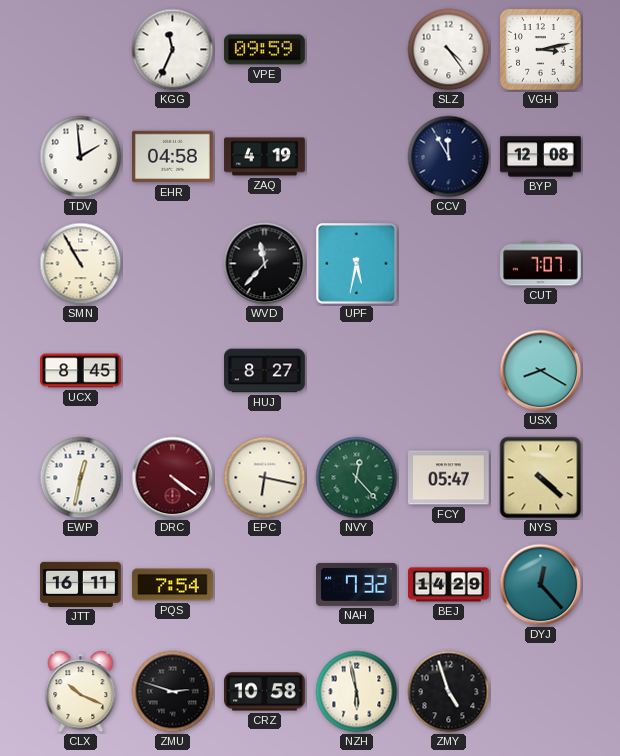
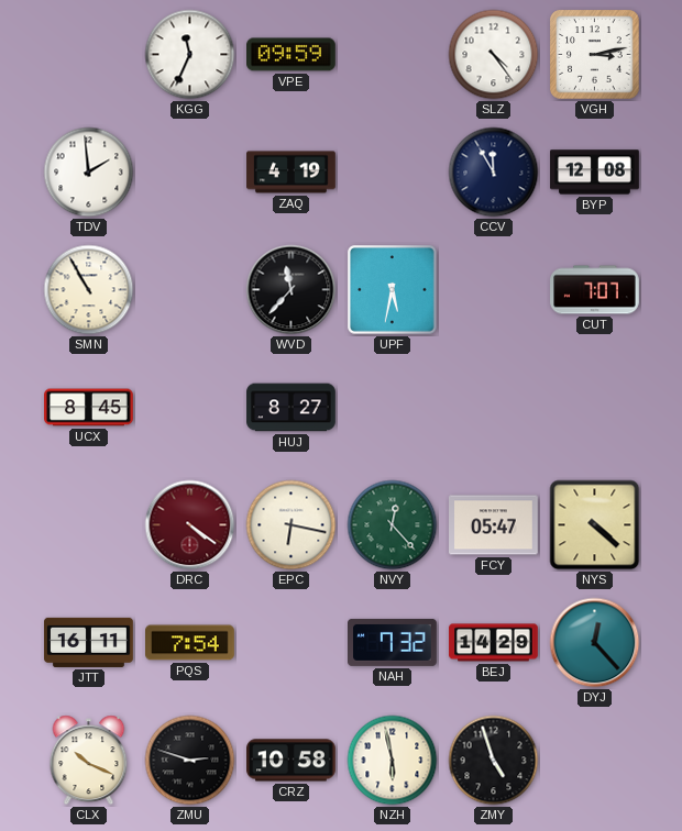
EHR: 04:58 -> none
USX: 8:20 -> none
EWP: 12:32 -> none
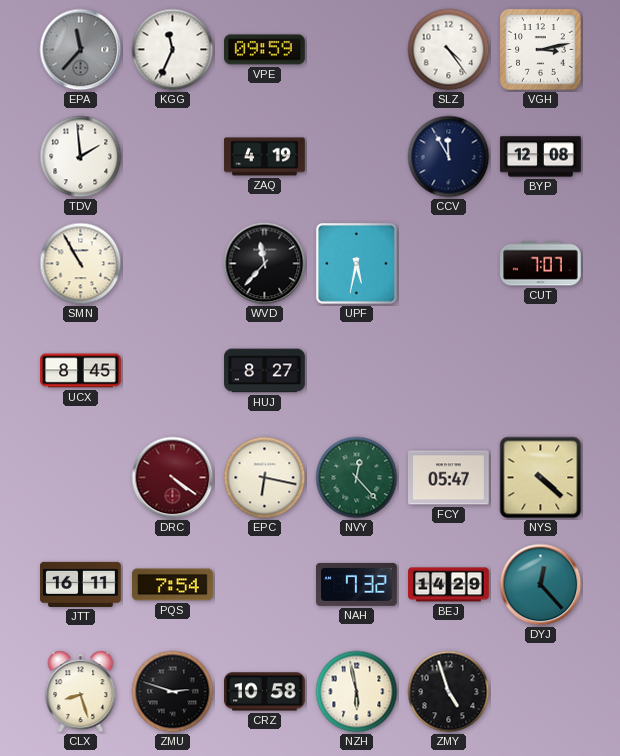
EPA: none -> 11:37
CLX: 10:19 -> 8:27
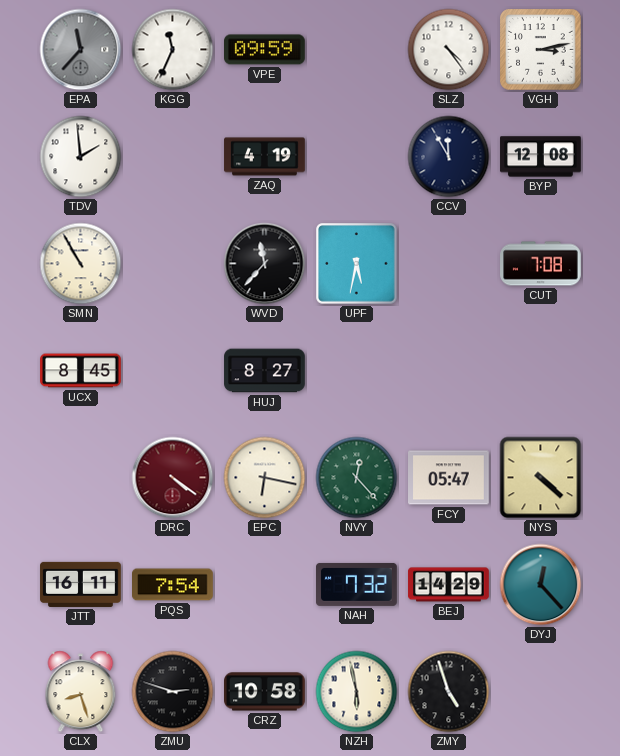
CUT: 7:07 -> 7:08
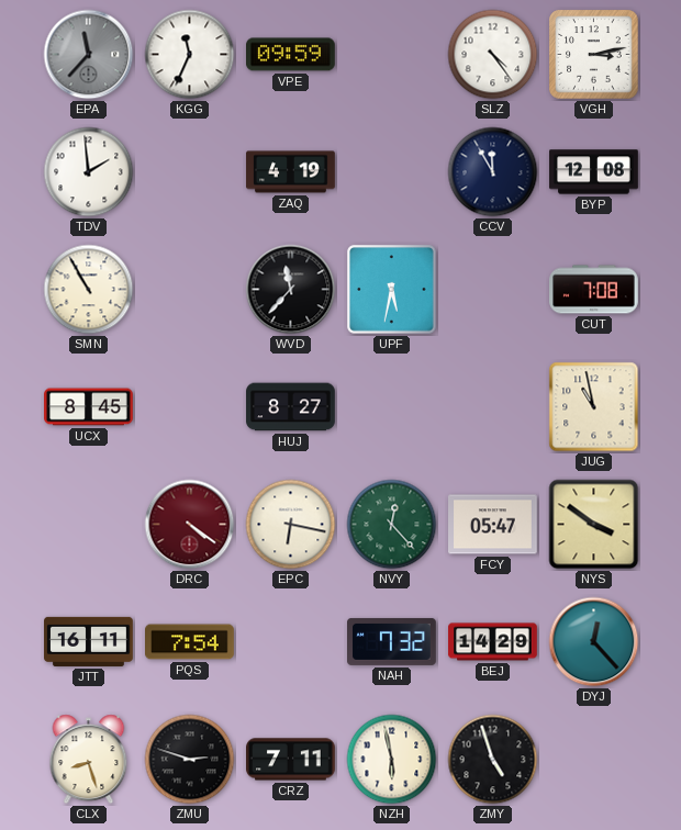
JUG: none -> 10:58
NYS: 4:22 -> 3:51
CRZ: 10:58 -> 7:11
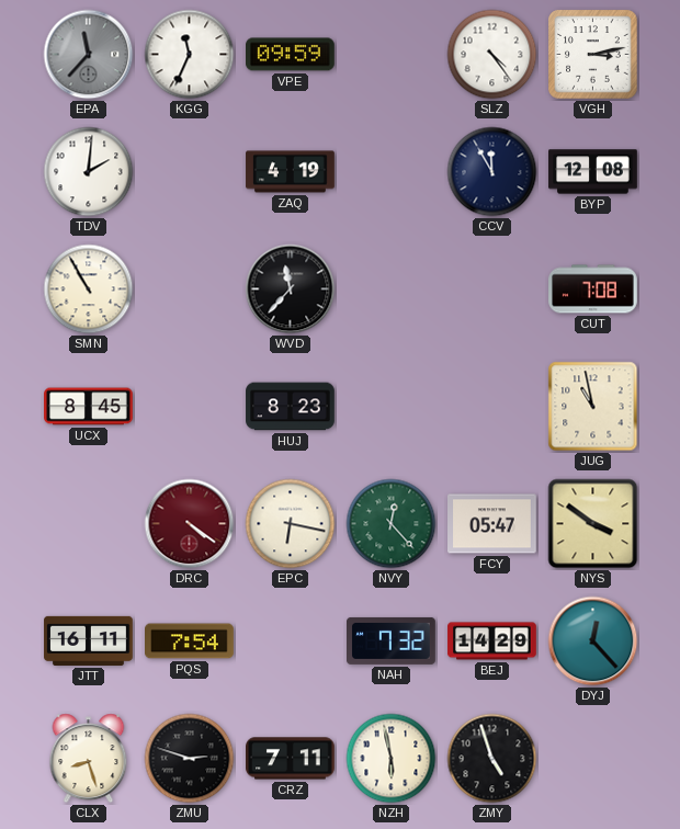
TDV: 1:59 -> 2:01
UPF: 5:32 -> none
HUJ: 8:27 -> 8:23
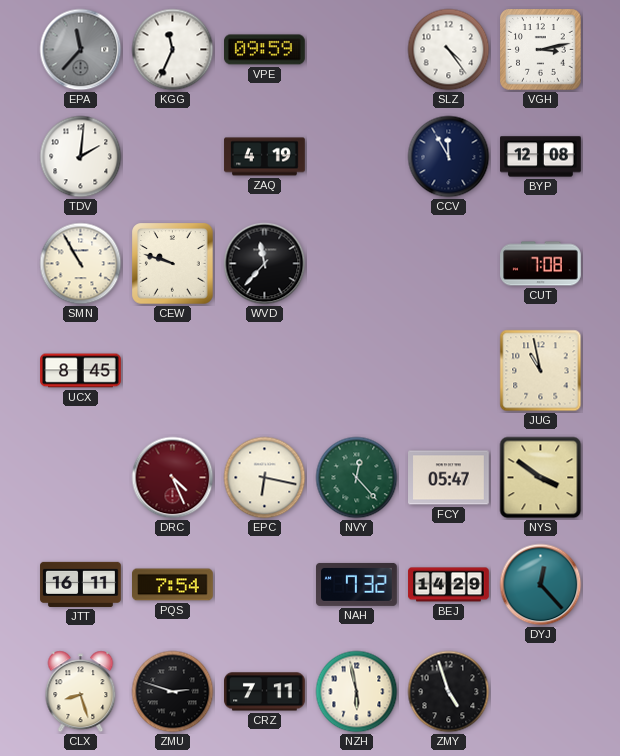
CEW: none -> 9:48
HUJ: 8:23 -> none
DRC: 4:21 -> 4:26
